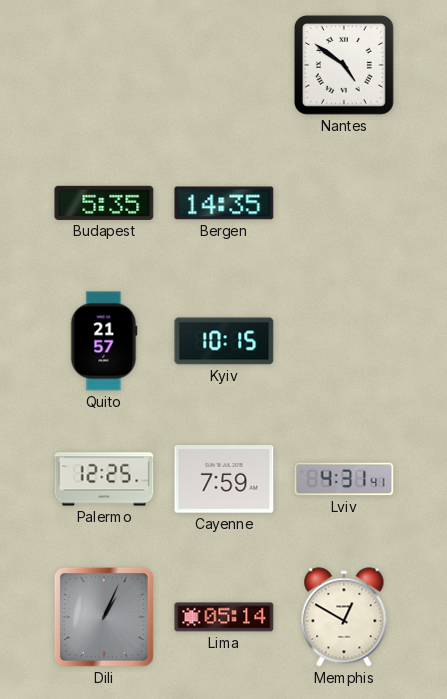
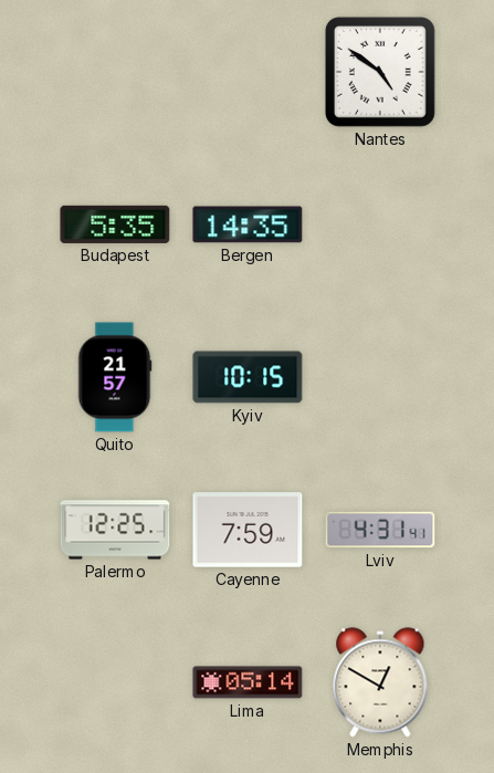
Dili: 1:04 -> none
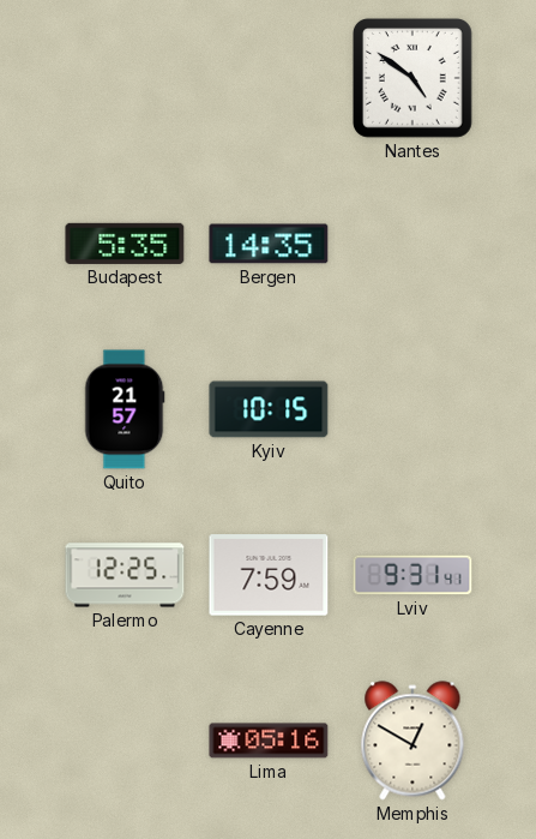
Lviv: 4:31 -> 9:31
Lima: 05:14 -> 05:16
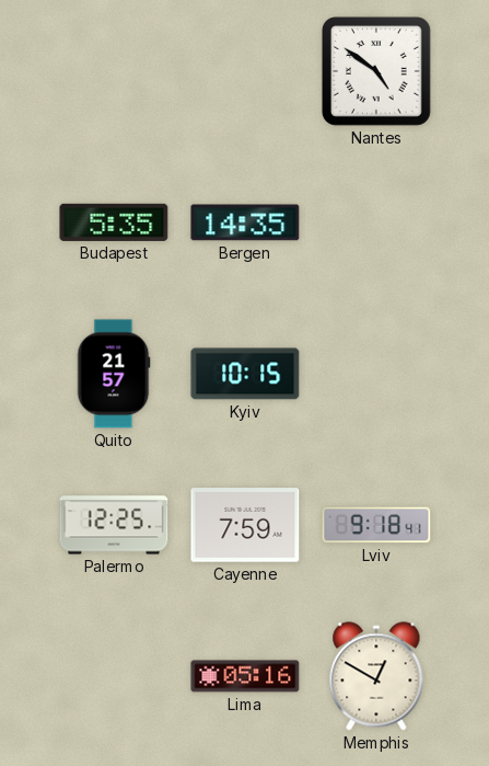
Lviv: 9:31 -> 9:18
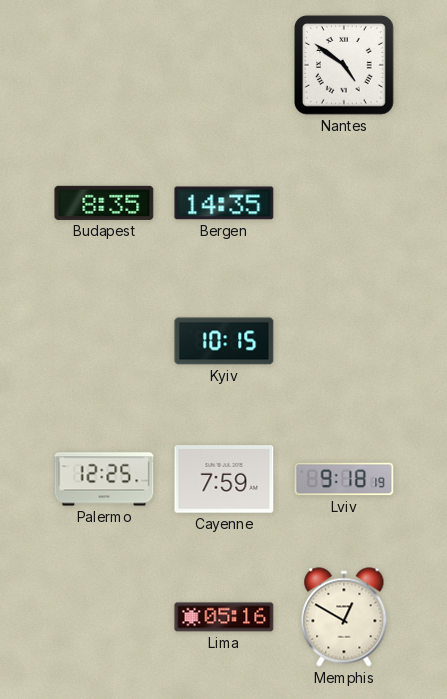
Budapest: 5:35 -> 8:35
Quito: 21:57 -> none
Lviv: 9:18:41 -> 9:18:19
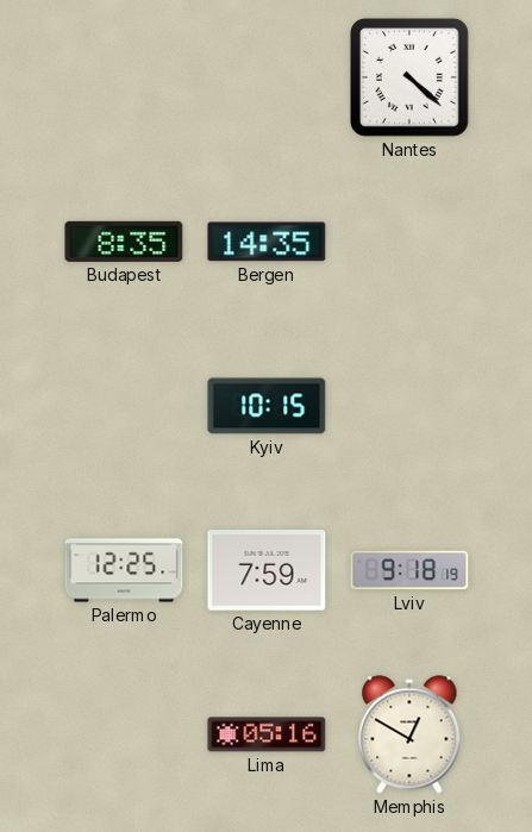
Nantes: 4:51 -> 4:22
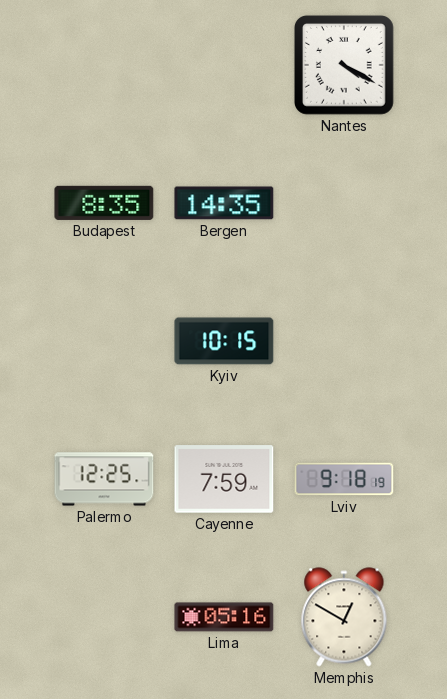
Nantes: 4:22 -> 4:20
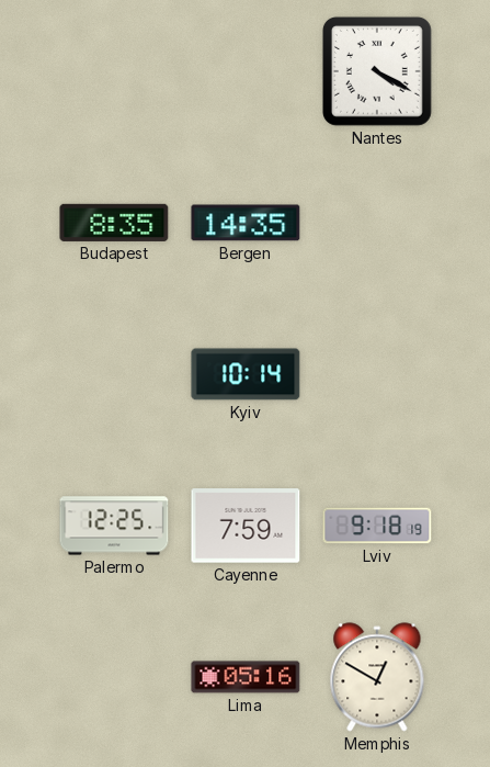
Kyiv: 10:15 -> 10:14
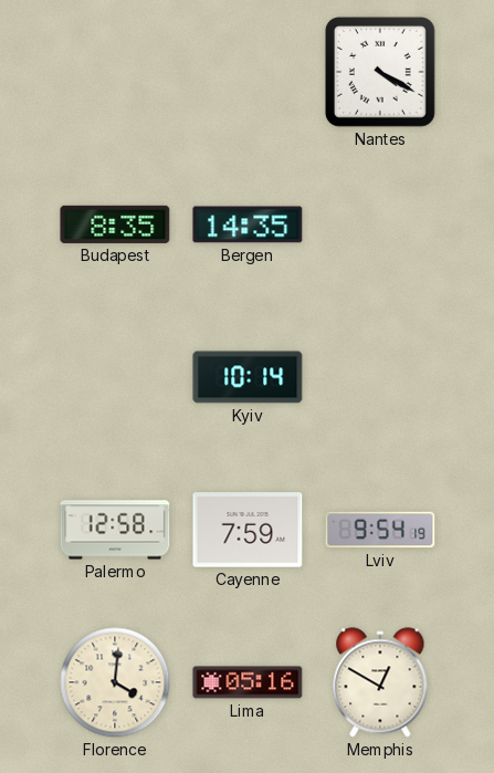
Palermo: 12:25 -> 12:58
Lviv: 9:18 -> 9:54
Florence: none -> 4:01
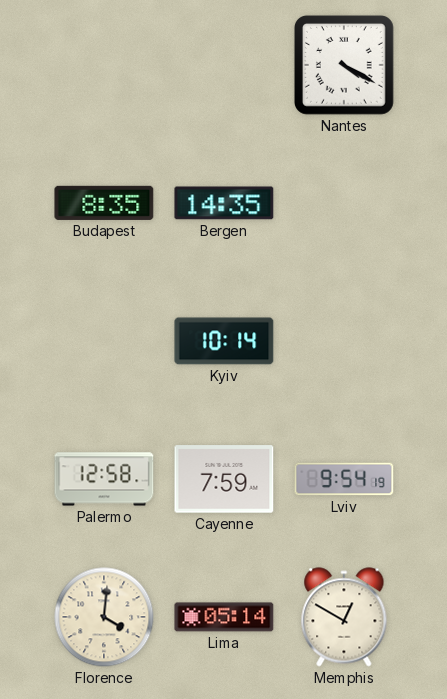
Lima: 05:16 -> 05:14
